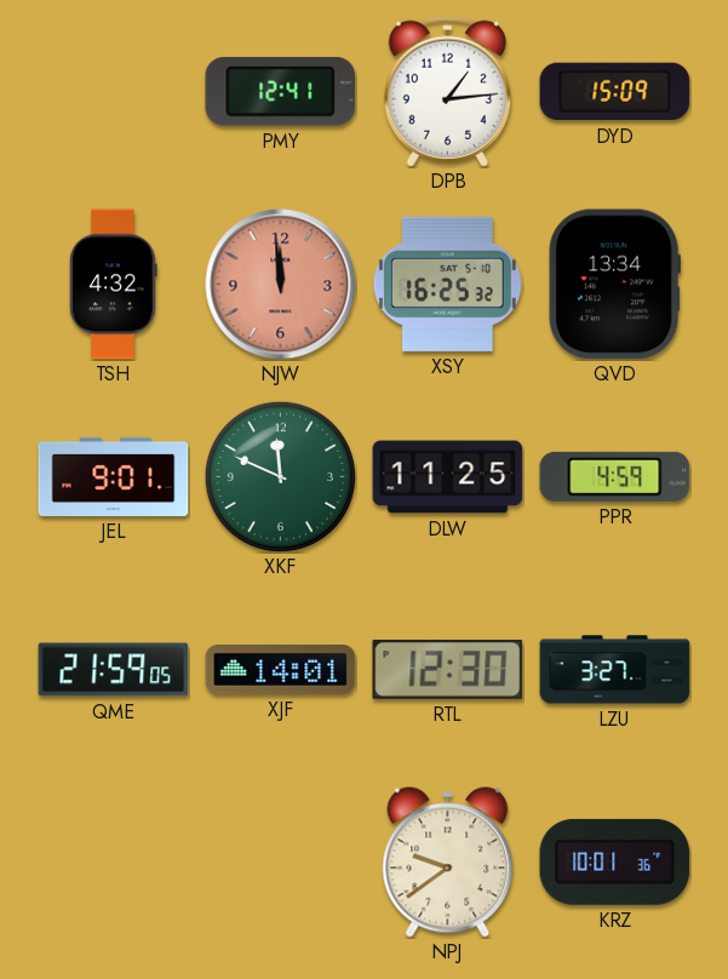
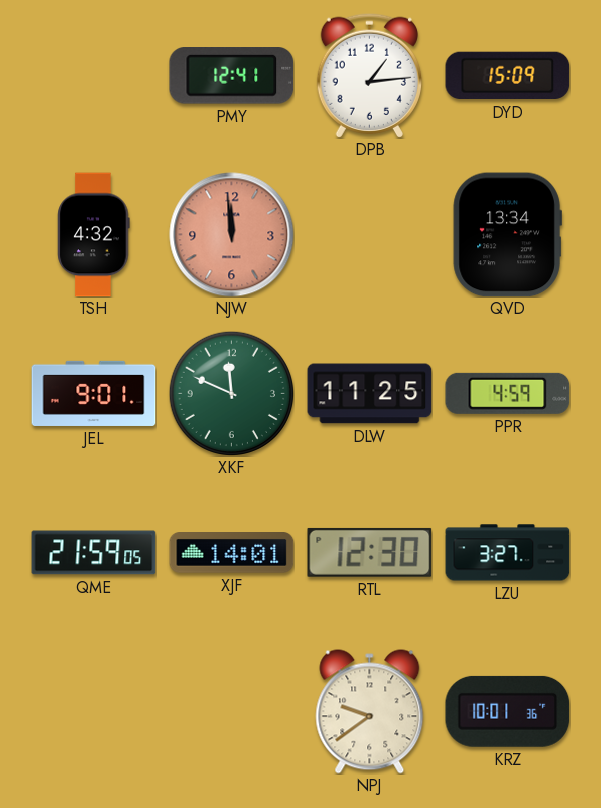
XSY: 16:25 -> none
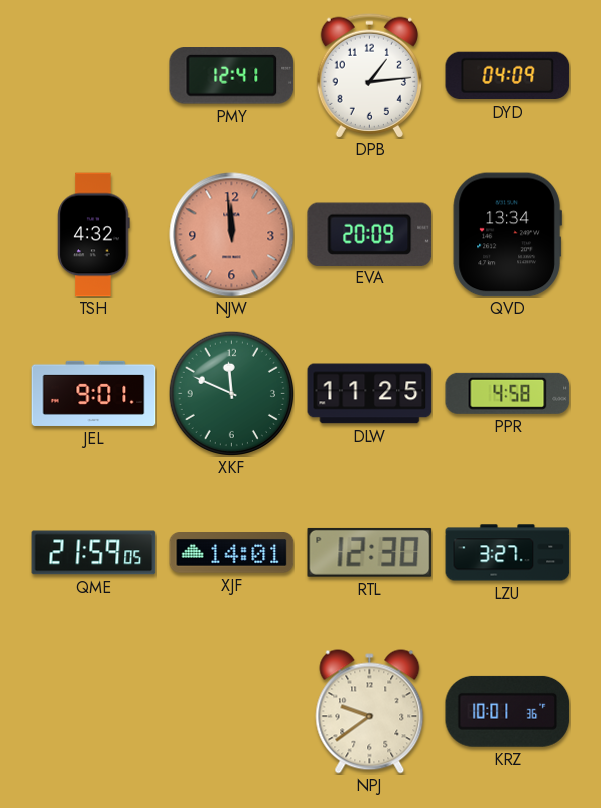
DYD: 15:09 -> 04:09
EVA: none -> 20:09
PPR: 4:59 -> 4:58
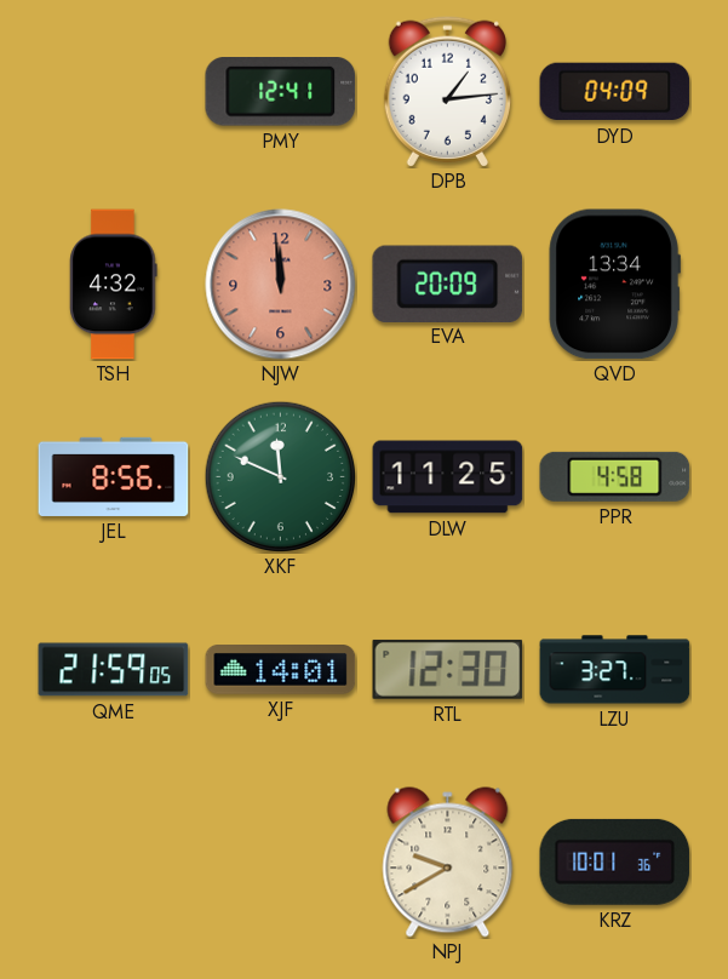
JEL: 9:01 -> 8:56
NPJ: 9:39 -> 9:40
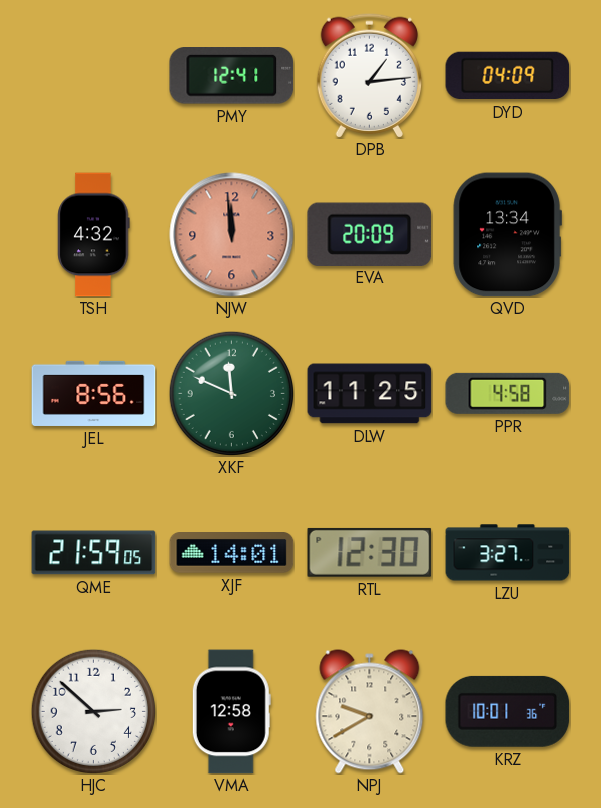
HJC: none -> 2:52
VMA: none -> 12:58
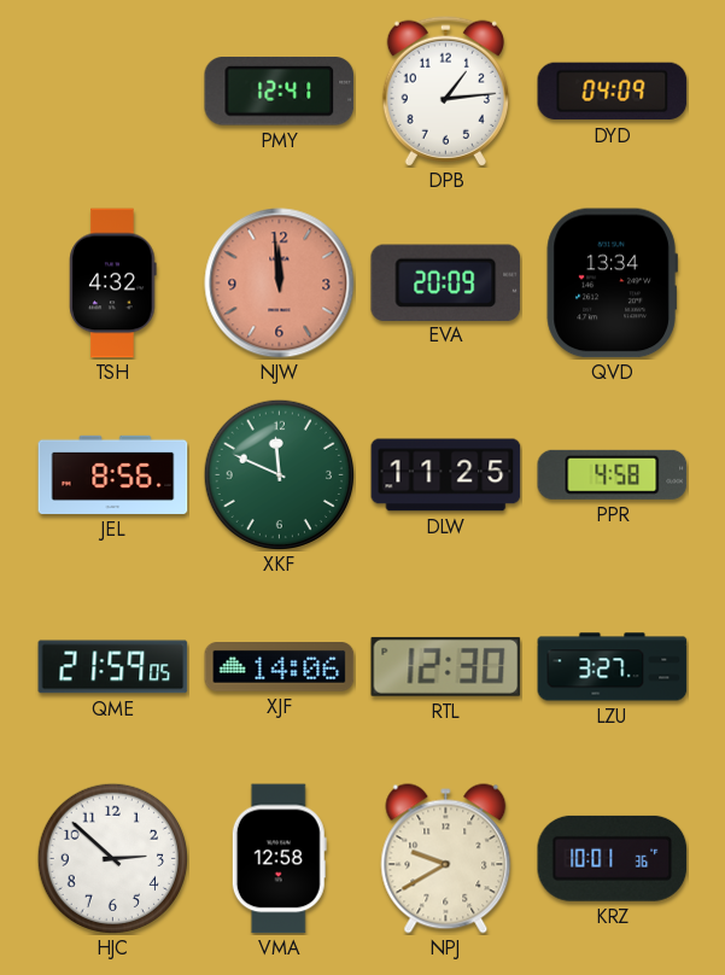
XJF: 14:01 -> 14:06
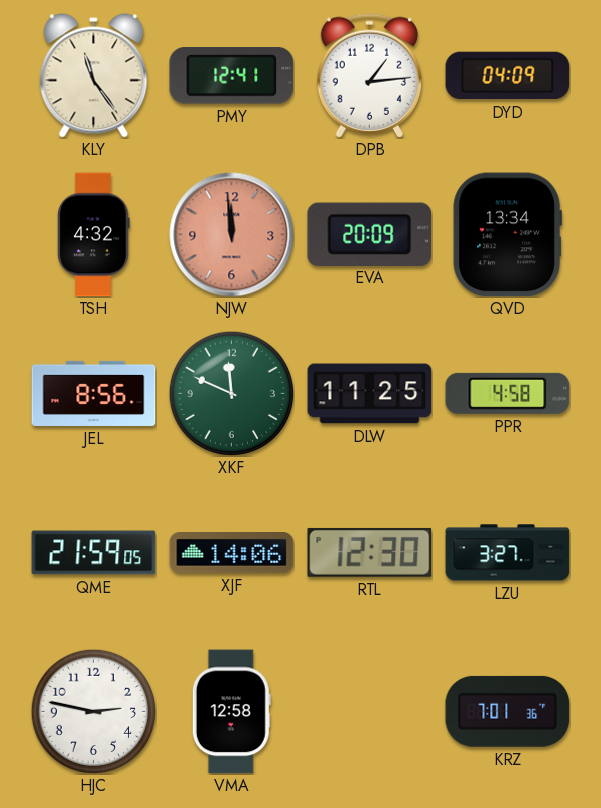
KLY: none -> 11:24
HJC: 2:52 -> 2:47
NPJ: 9:40 -> none
KRZ: 10:01 -> 7:01
